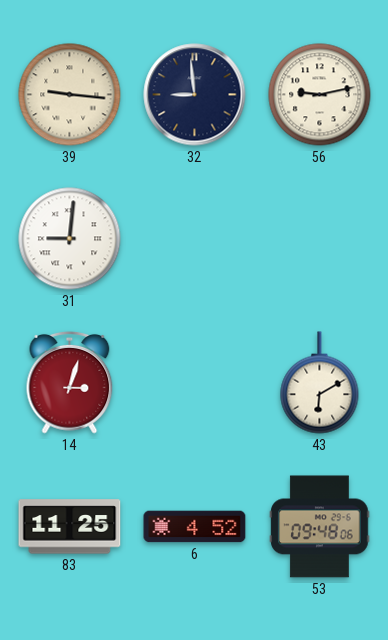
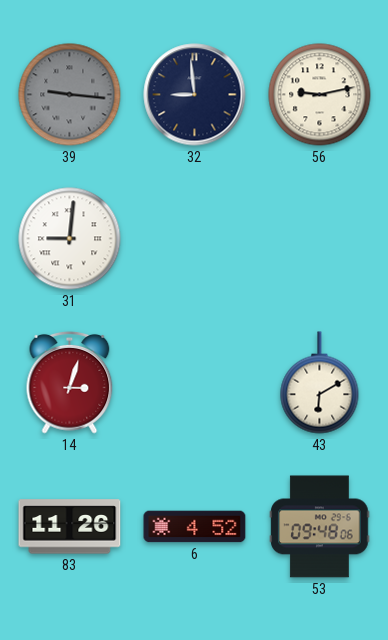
39 dial: cream -> grey
83: 11:25 -> 11:26
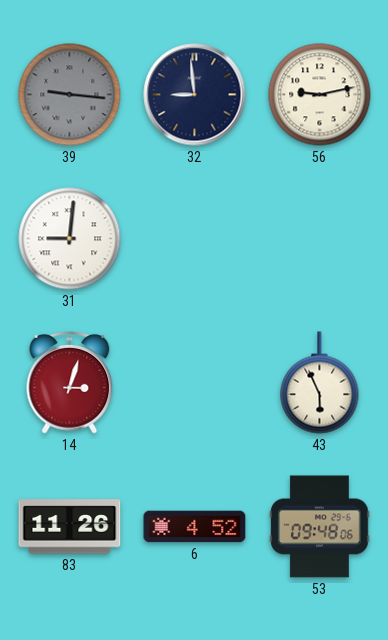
43: 6:10 -> 5:56
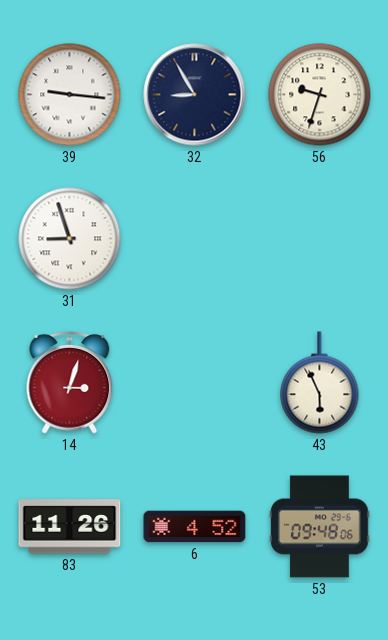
39 dial: grey -> white
32: 8:59 -> 8:55
56: 9:13 -> 9:33
31: 9:01 -> 8:57
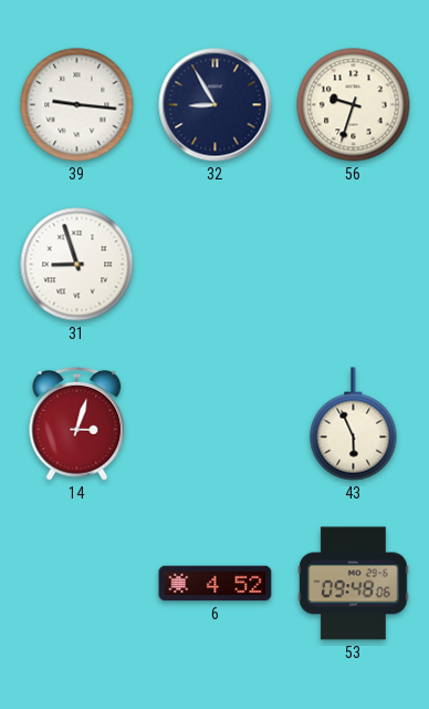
83: 11:26 -> none
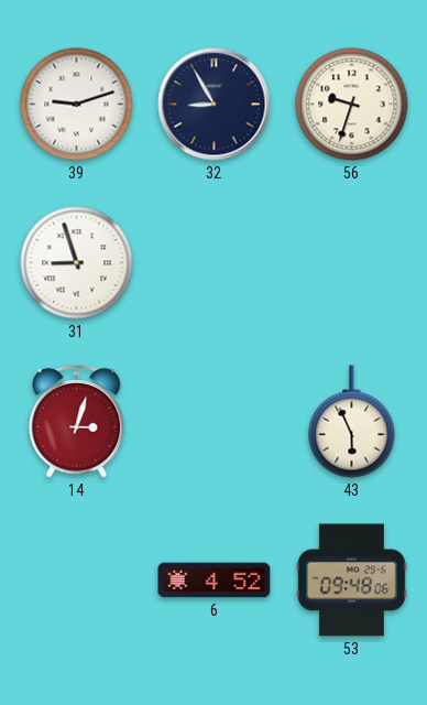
39: 9:16 -> 9:12
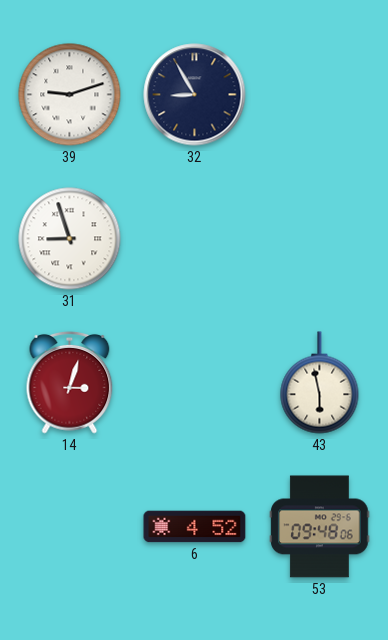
56: 9:33 -> none
43: 5:56 -> 5:58
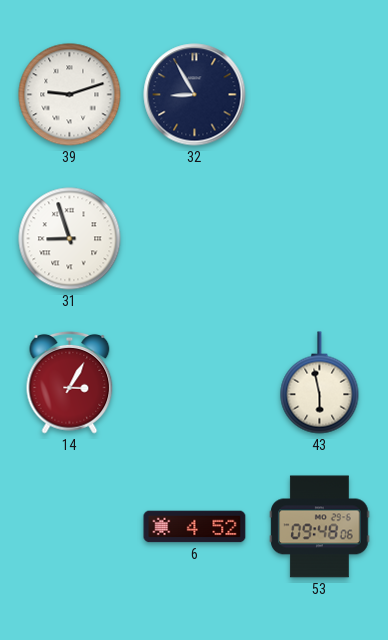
14: 3:03 -> 3:05
